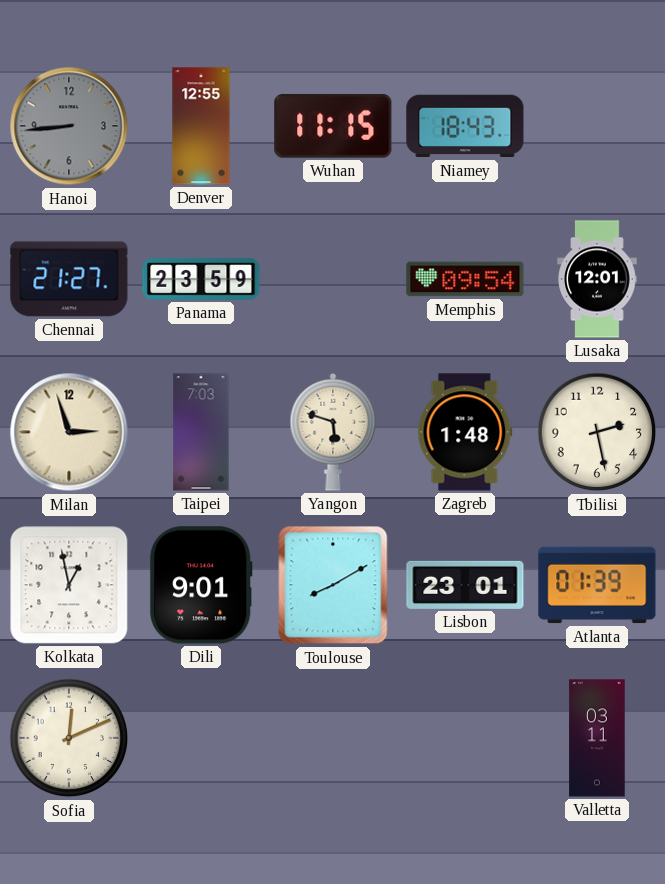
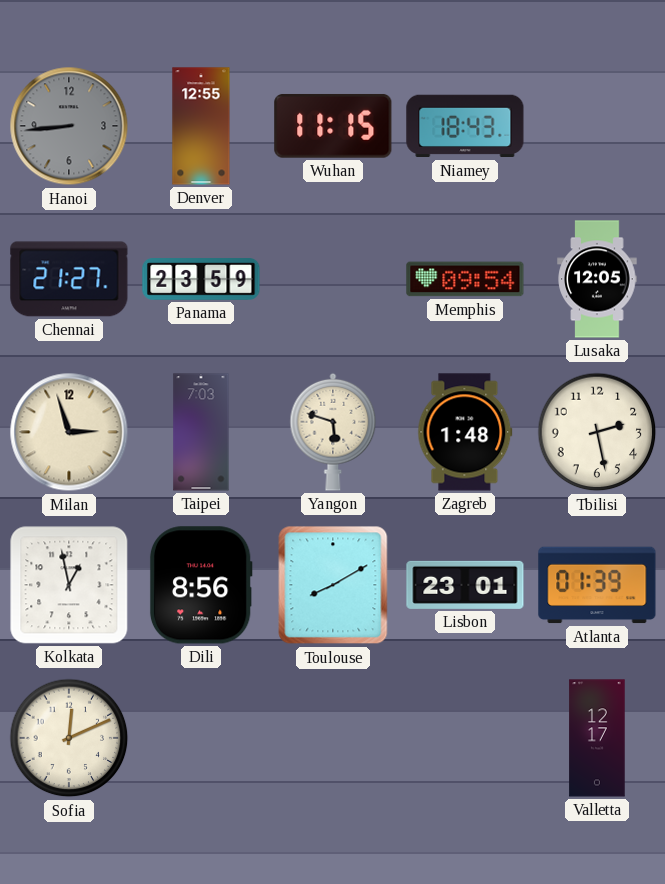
Lusaka: 12:01 -> 12:05
Dili: 9:01 -> 8:56
Valletta: 03:11 -> 12:17
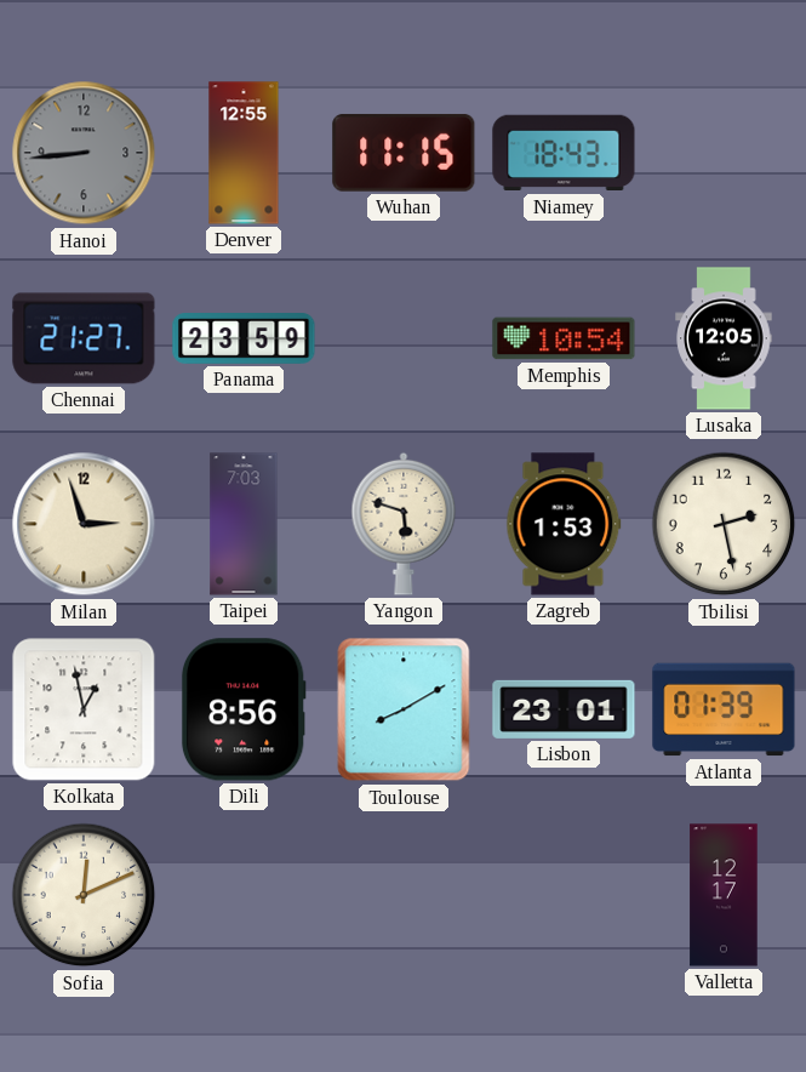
Memphis: 09:54 -> 10:54
Zagreb: 1:48 -> 1:53
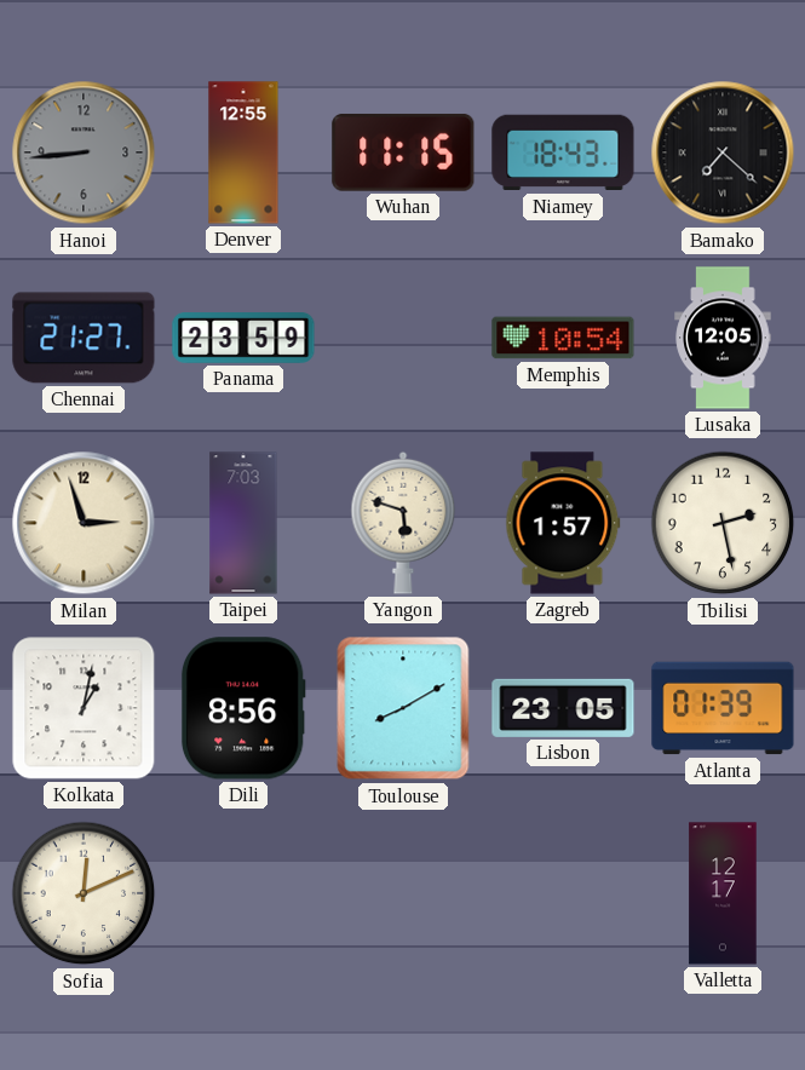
Bamako: none -> 7:22
Zagreb: 1:53 -> 1:57
Kolkata: 12:58 -> 1:02
Lisbon: 23:01 -> 23:05
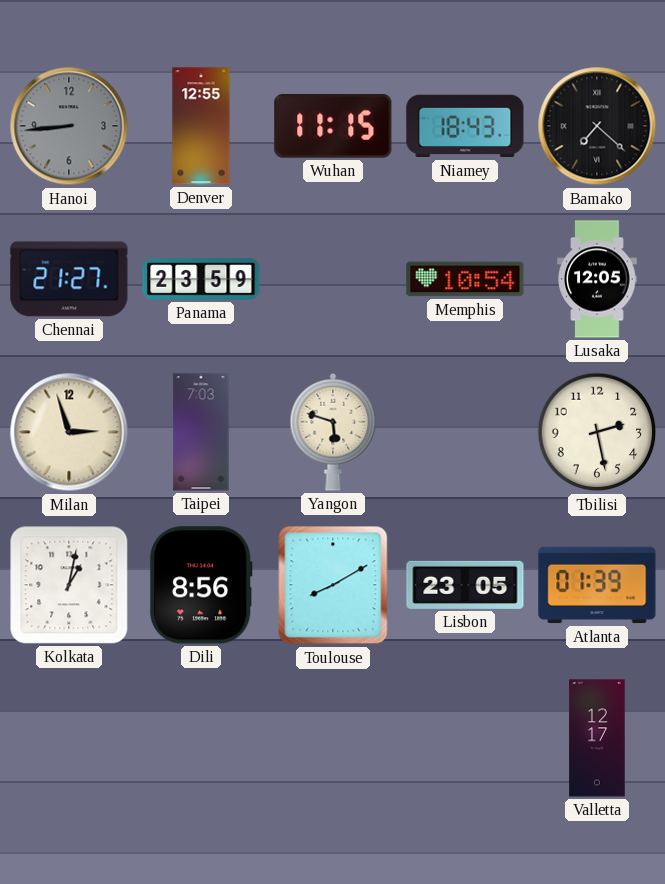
Zagreb: 1:57 -> none
Sofia: 12:11 -> none
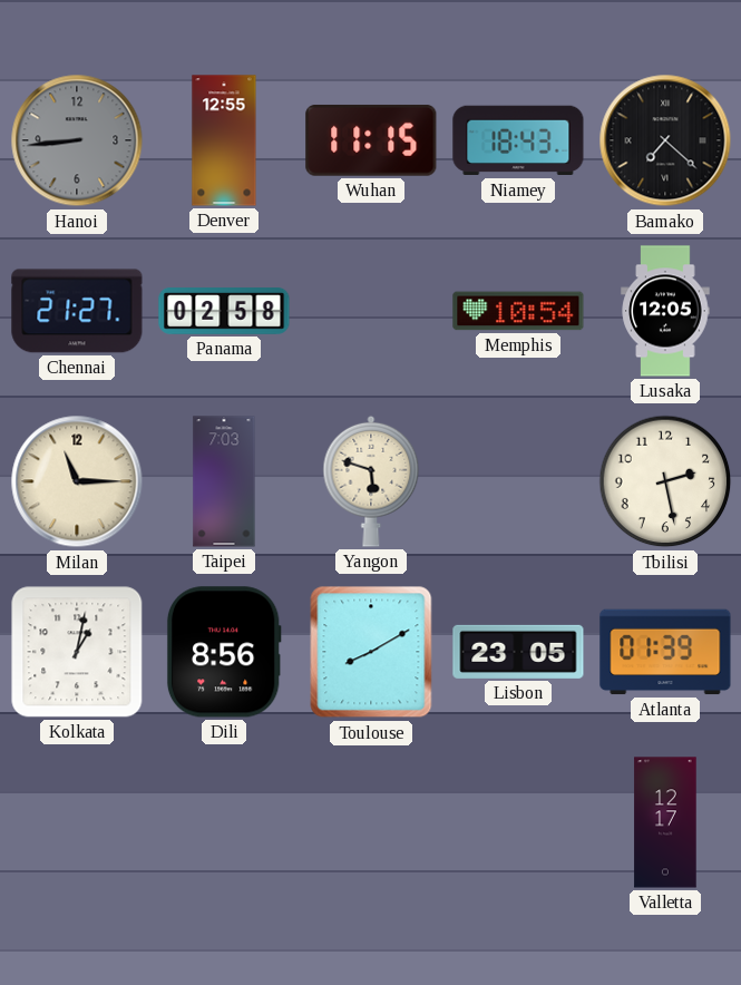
Panama: 23:59 -> 02:58
Milan: 2:57 -> 11:15
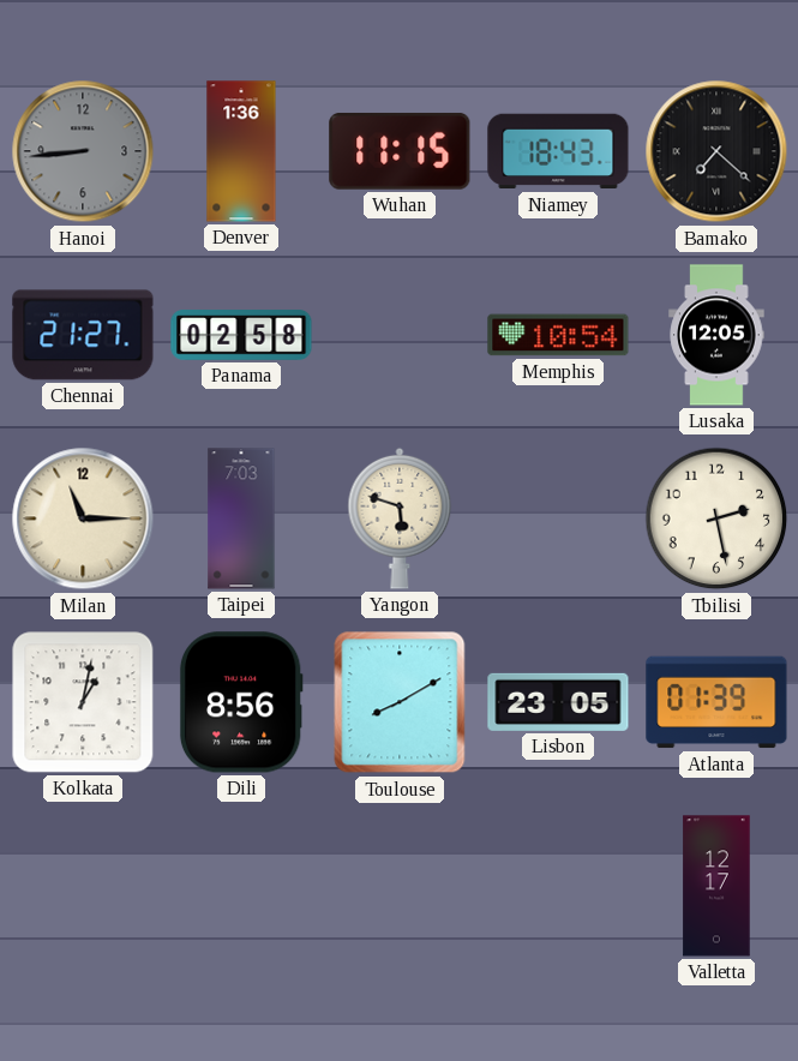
Denver: 12:55 -> 1:36
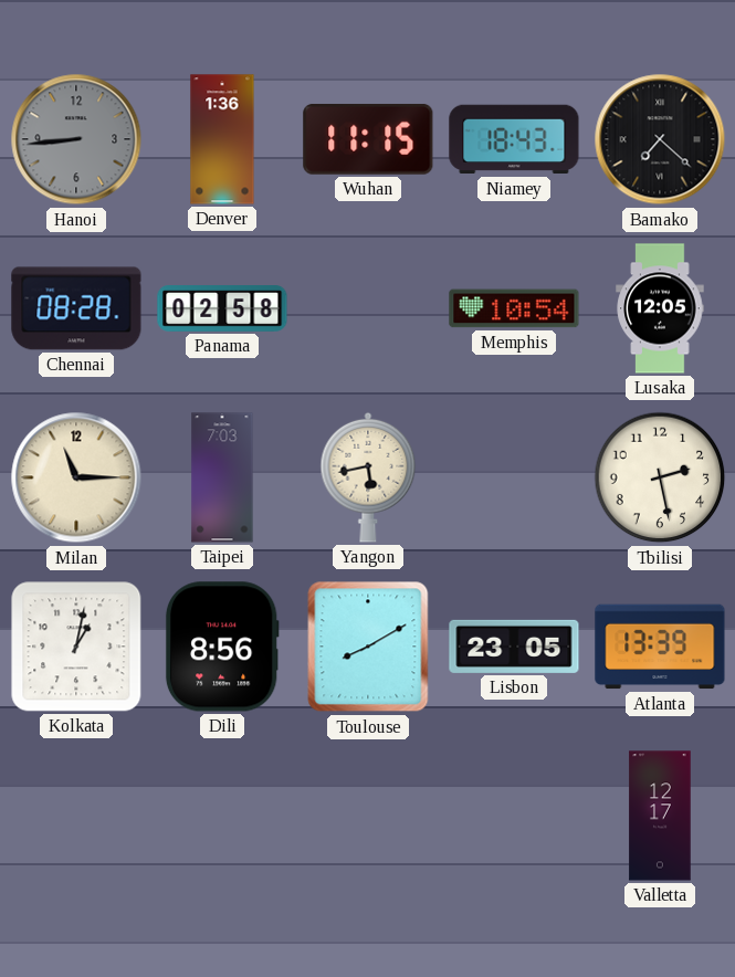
Chennai: 21:27 -> 08:28
Yangon: 5:48 -> 5:43
Atlanta: 01:39 -> 13:39
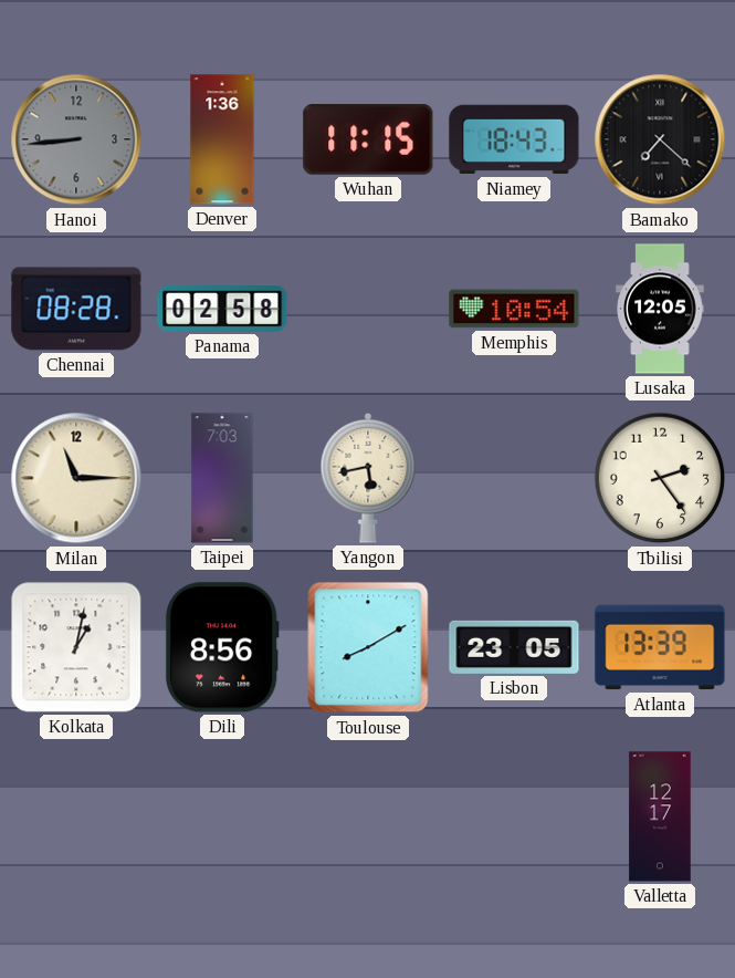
Tbilisi: 2:28 -> 2:24
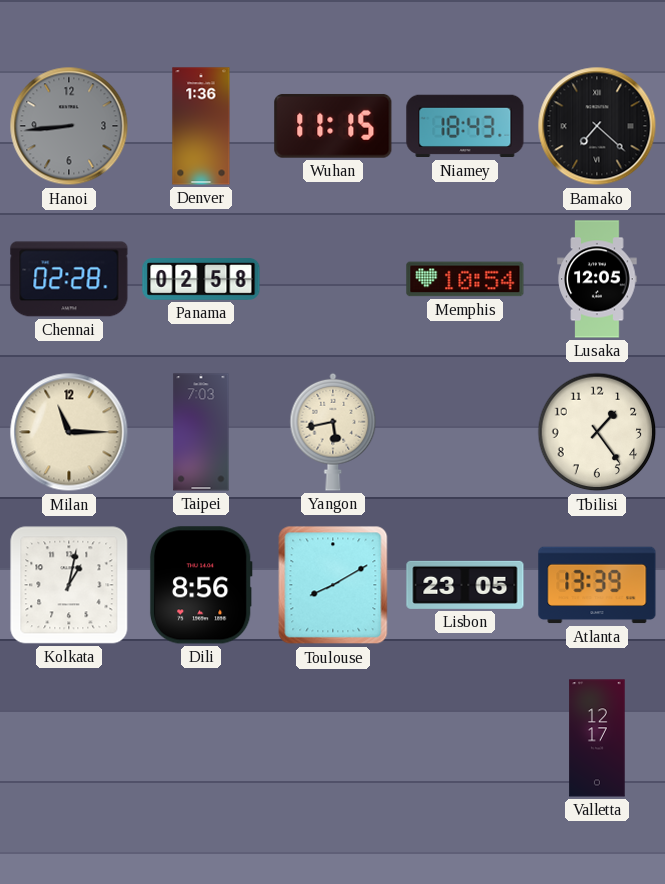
Chennai: 08:28 -> 02:28
Tbilisi: 2:24 -> 1:24
